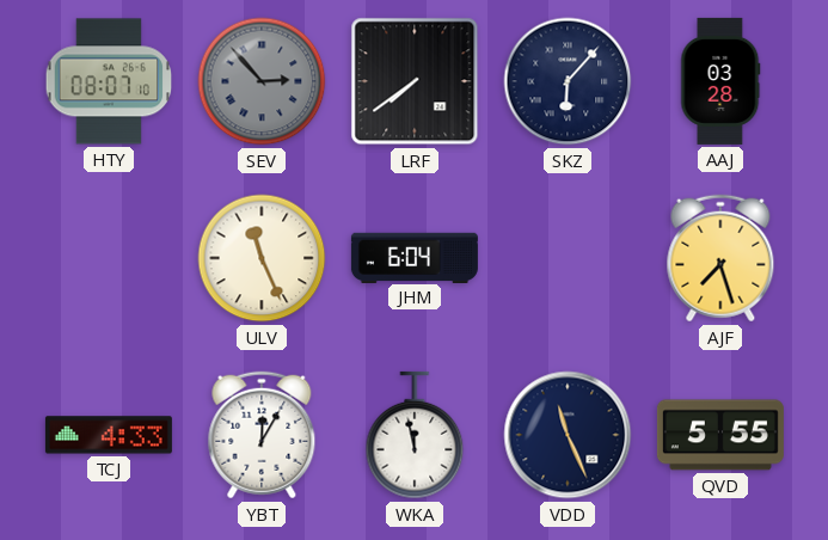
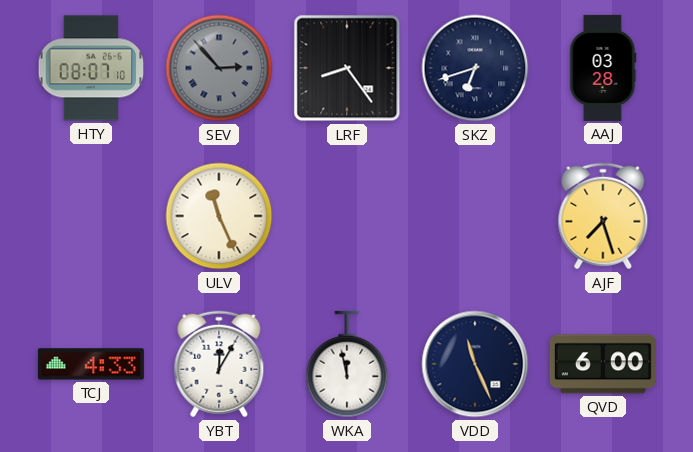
LRF: 7:39 -> 8:24
SKZ: 6:07 -> 6:42
JHM: 6:04 -> none
QVD: 5:55 -> 6:00
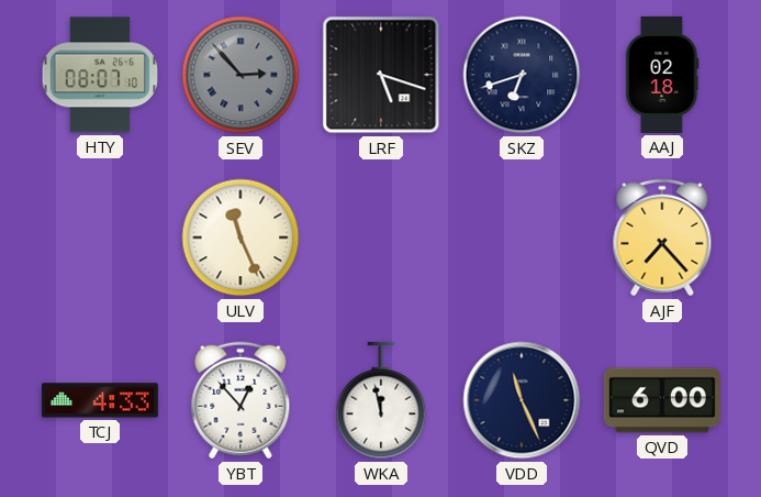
LRF: 8:24 -> 5:18
AAJ: 03:28 -> 02:18
AJF: 7:27 -> 7:23
YBT: 12:05 -> 12:53
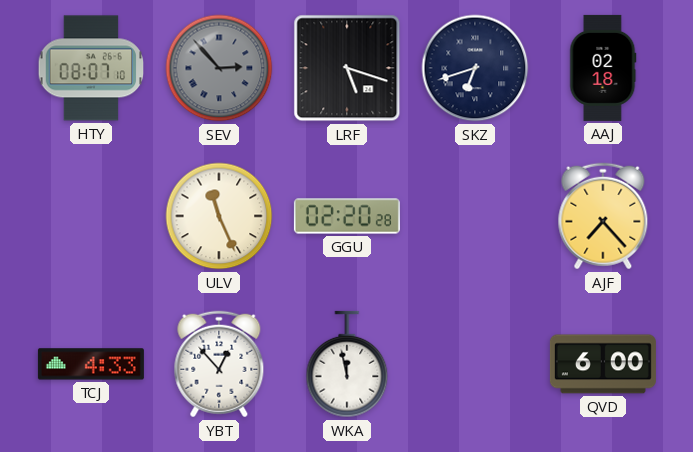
GGU: none -> 02:20
VDD: 11:26 -> none
